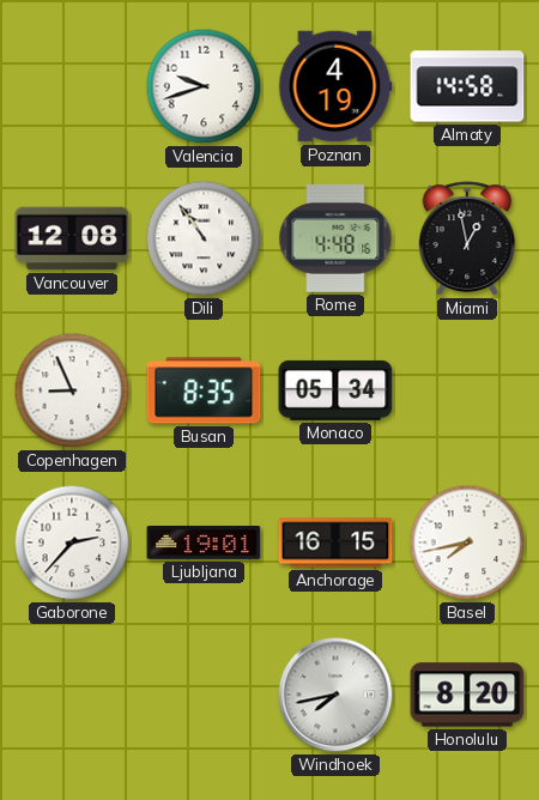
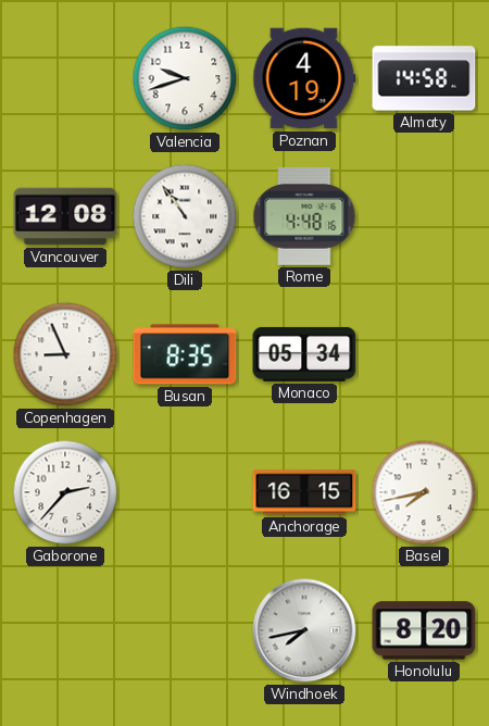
Miami: 12:58 -> none
Ljubljana: 19:01 -> none
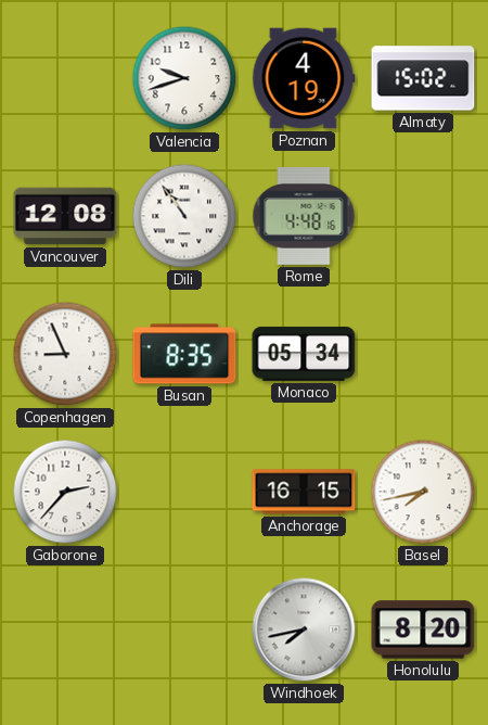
Almaty: 14:58 -> 15:02
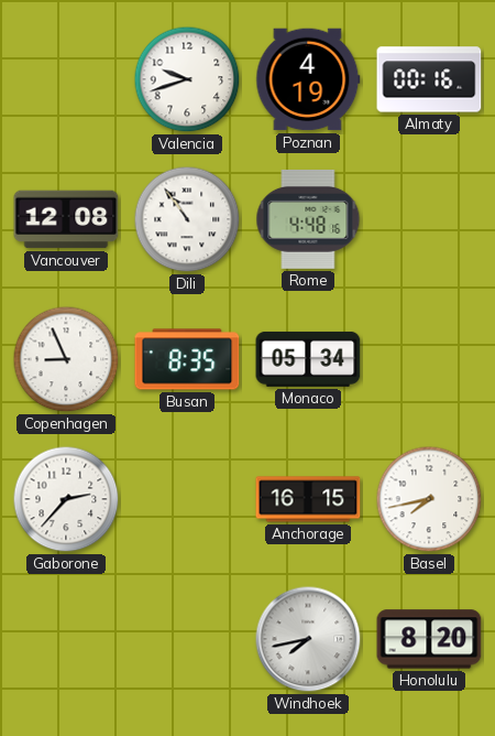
Almaty: 15:02 -> 00:16
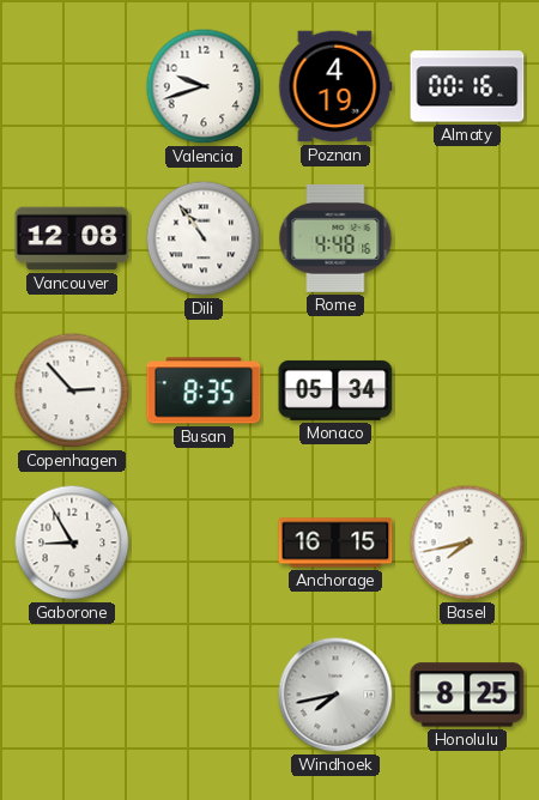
Copenhagen: 8:56 -> 2:53
Gaborone: 2:37 -> 8:55
Honolulu: 8:20 -> 8:25
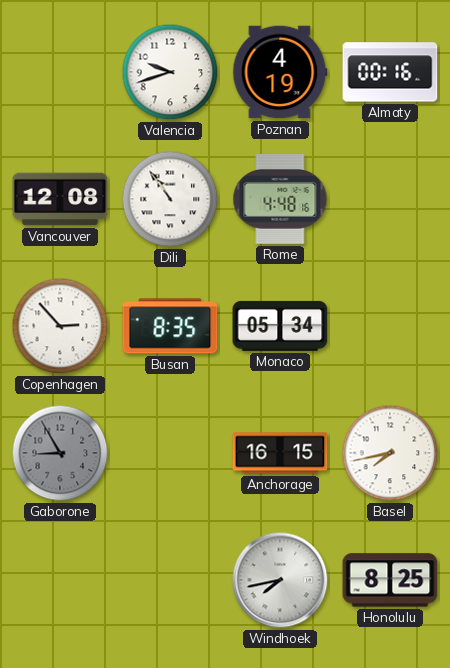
Gaborone dial: white -> grey
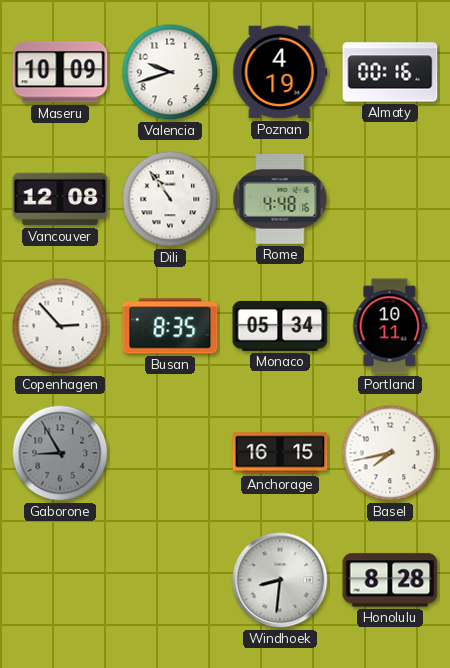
Maseru: none -> 10:09
Portland: none -> 10:11
Windhoek: 7:43 -> 8:31
Honolulu: 8:25 -> 8:28
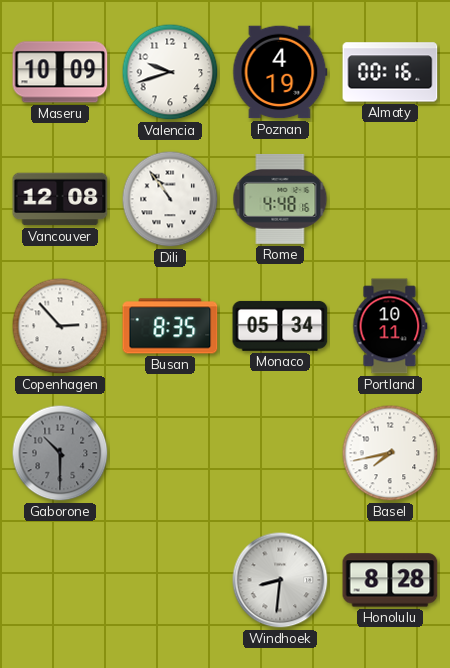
Gaborone: 8:55 -> 10:30
Anchorage: 16:15 -> none
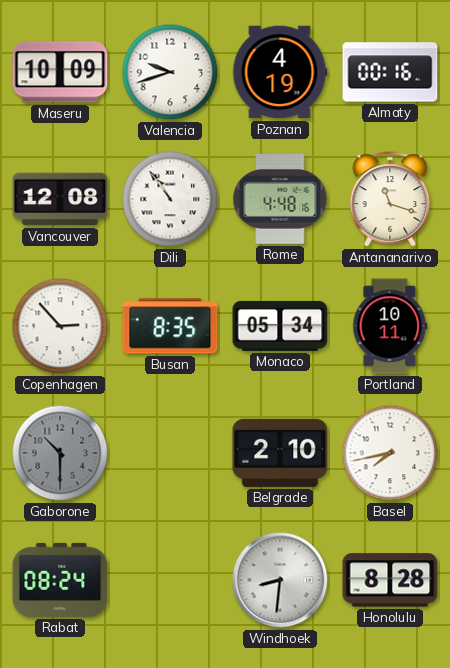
Antananarivo: none -> 11:18
Belgrade: none -> 2:10
Rabat: none -> 08:24
